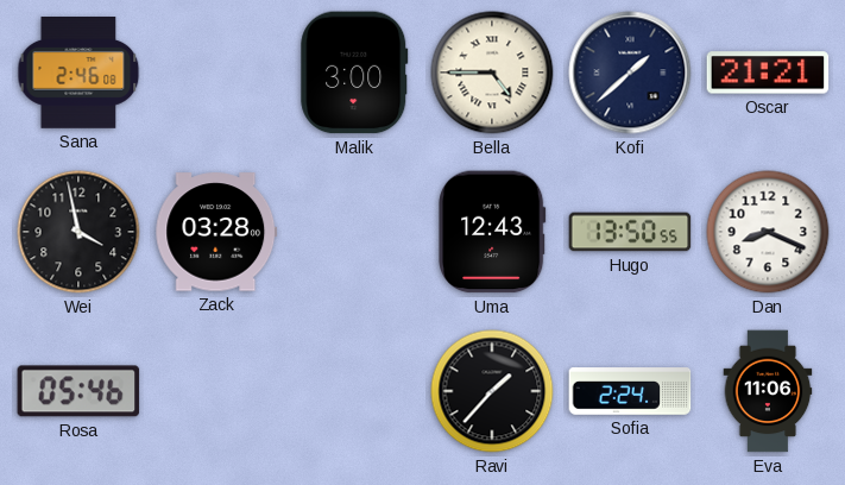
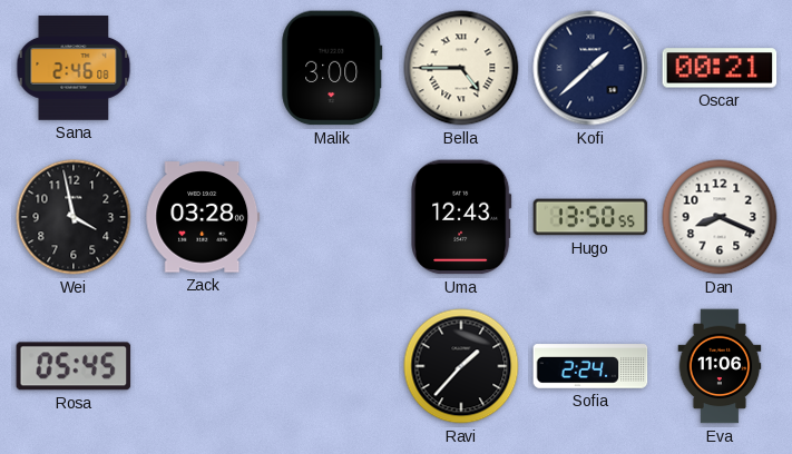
Oscar: 21:21 -> 00:21
Rosa: 05:46 -> 05:45
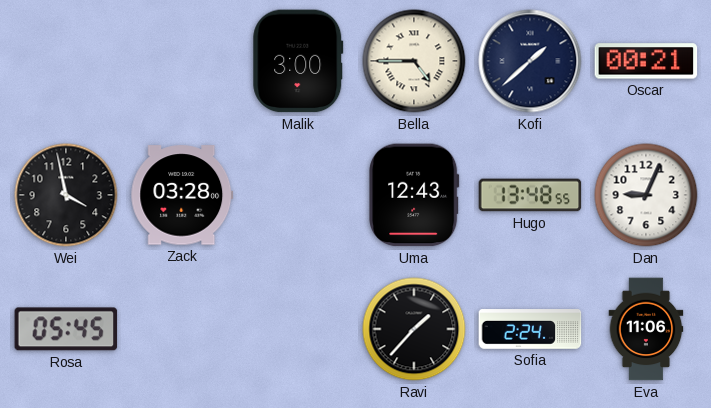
Sana: 2:46 -> none
Hugo: 13:50 -> 13:48
Dan: 8:19 -> 9:04
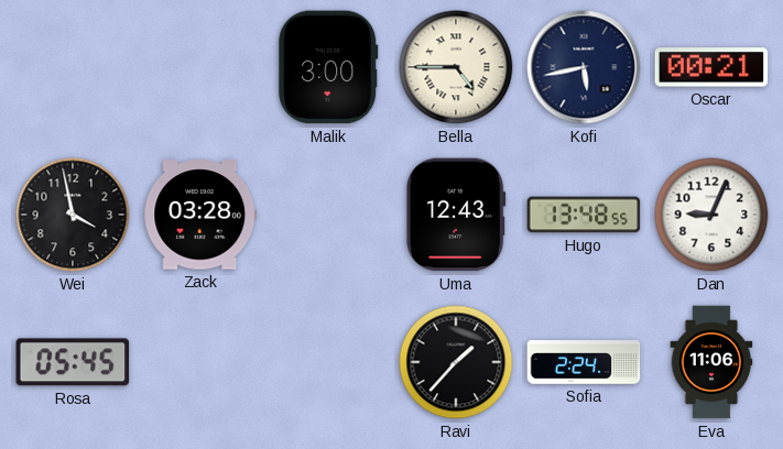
Kofi: 1:38 -> 5:43
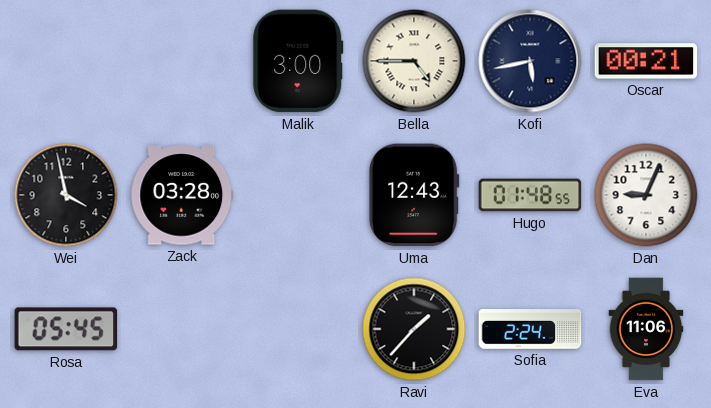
Hugo: 13:48 -> 01:48
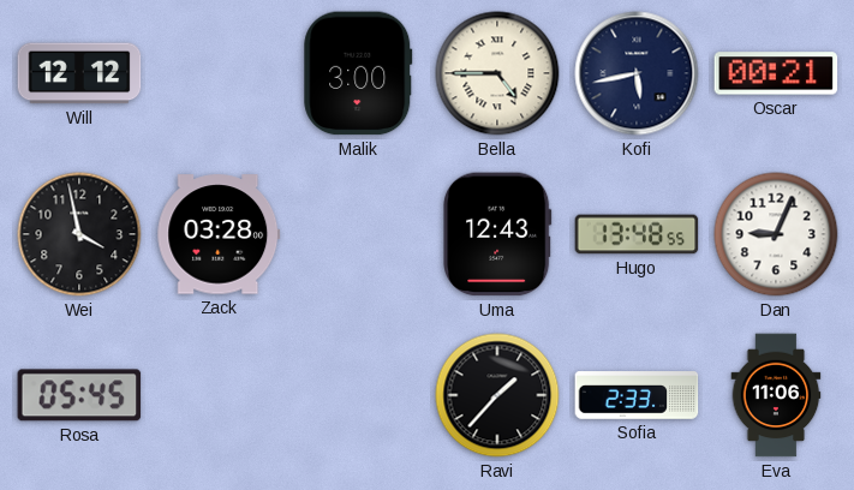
Will: none -> 12:12
Hugo: 01:48 -> 13:48
Sofia: 2:24 -> 2:33
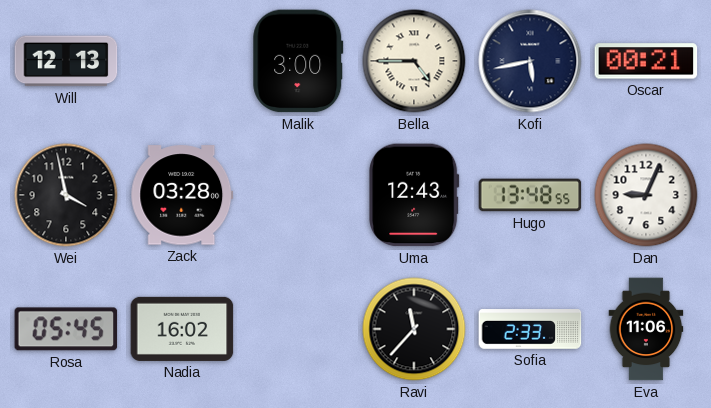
Will: 12:12 -> 12:13
Nadia: none -> 16:02
Ravi: 1:37 -> 11:37
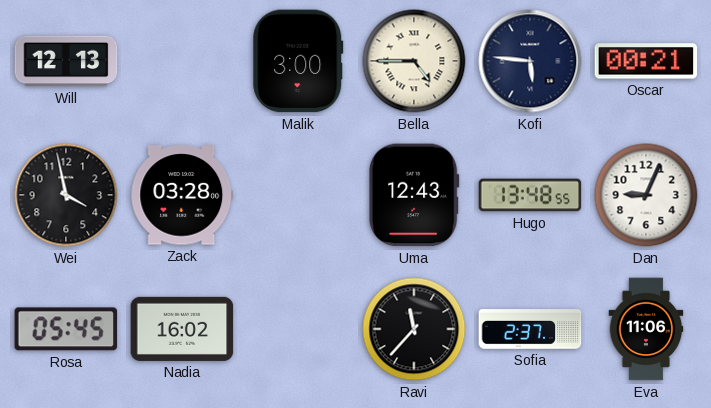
Kofi: 5:43 -> 5:46
Sofia: 2:33 -> 2:37
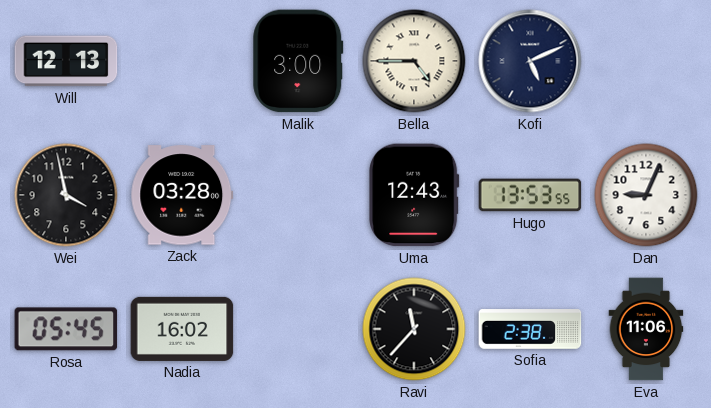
Kofi: 5:46 -> 5:11
Oscar: 00:21 -> none
Hugo: 13:48 -> 13:53
Sofia: 2:37 -> 2:38
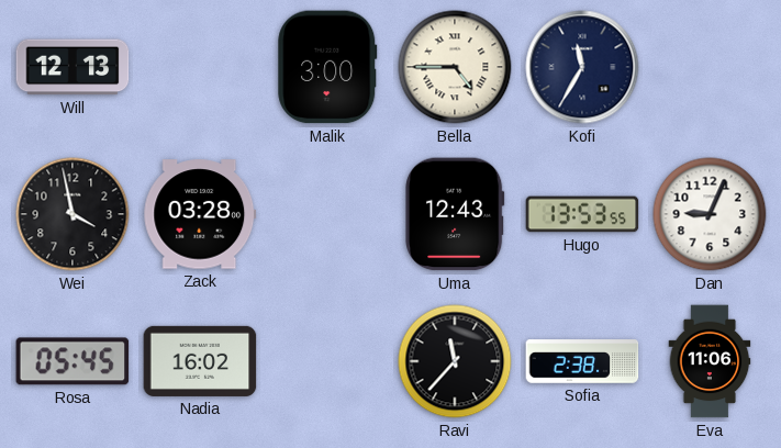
Kofi: 5:11 -> 11:35
